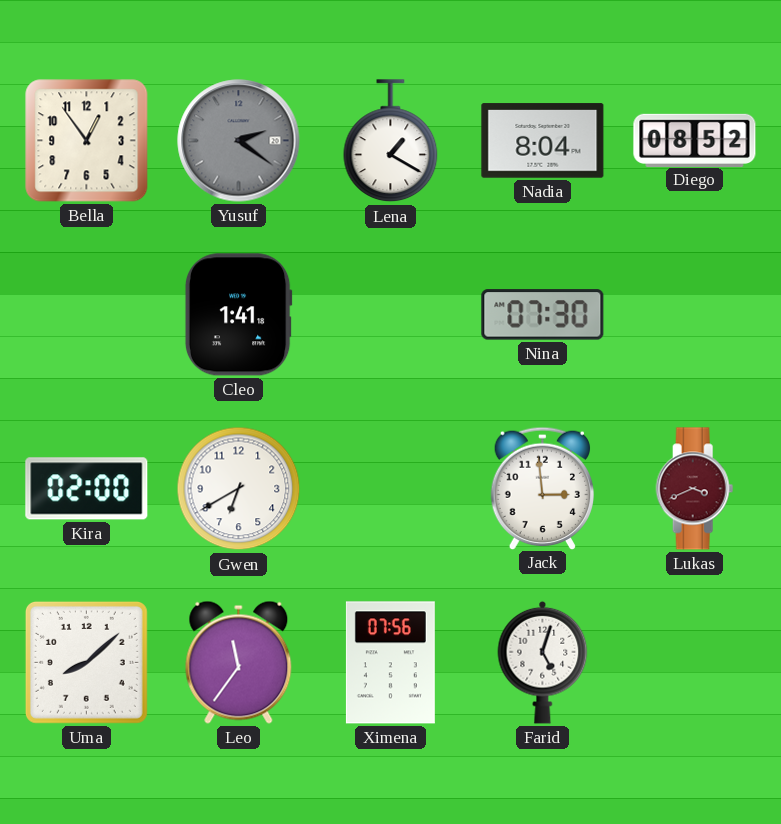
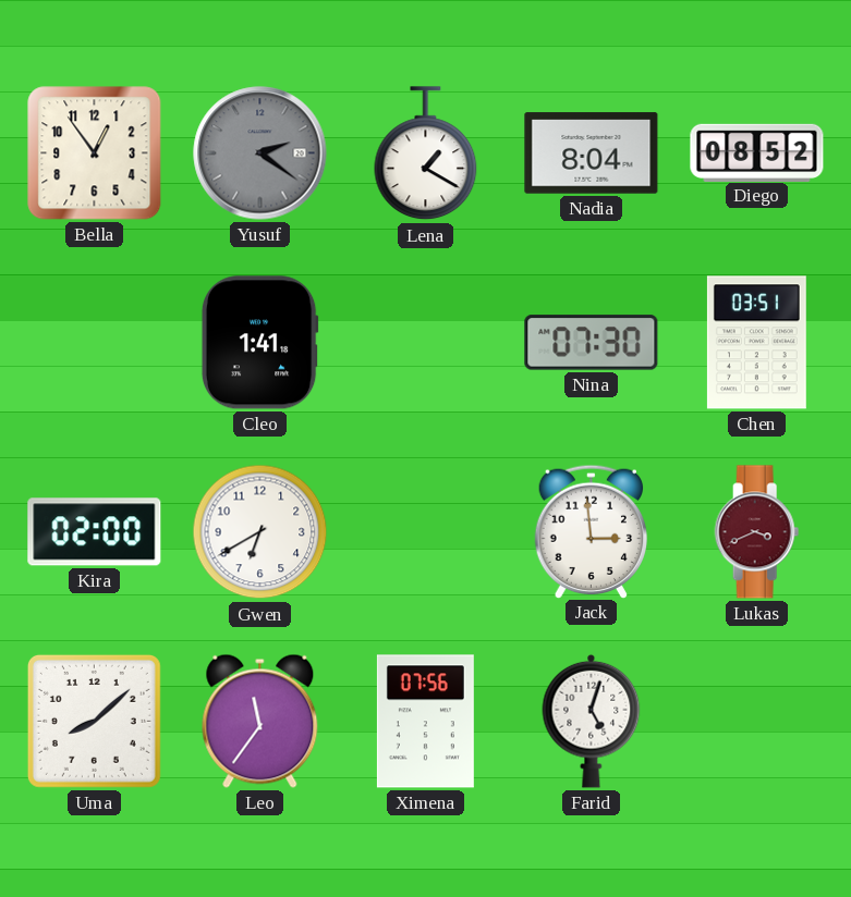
Chen: none -> 03:51
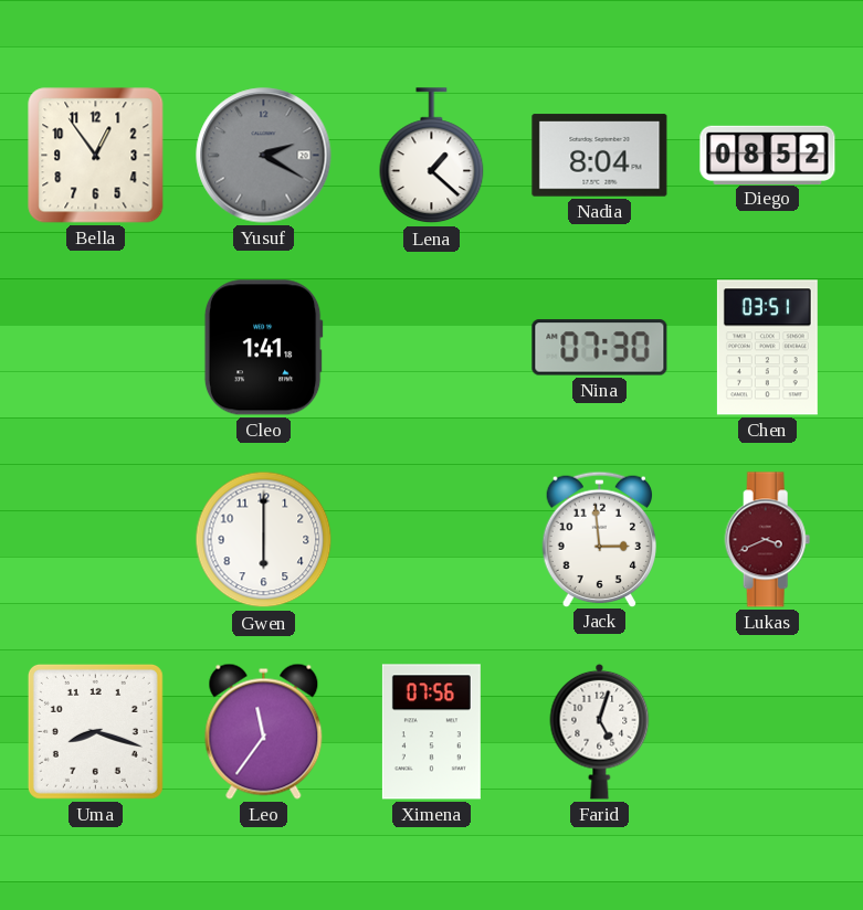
Yusuf: 2:21 -> 2:20
Lena: 1:20 -> 1:22
Kira: 02:00 -> none
Gwen: 6:40 -> 6:00
Uma: 8:08 -> 8:18
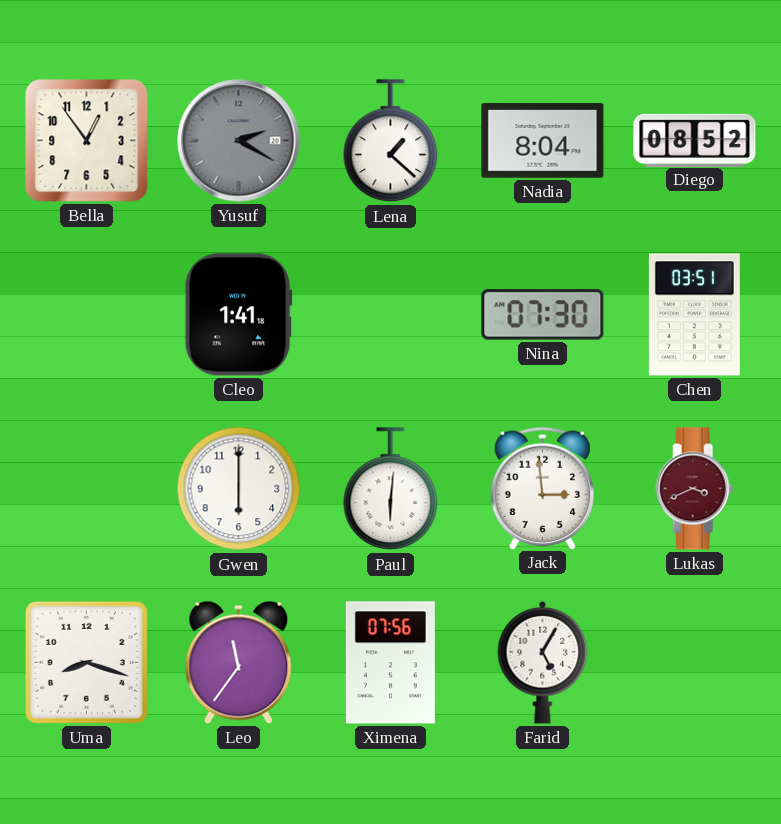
Paul: none -> 6:01
Farid: 5:03 -> 5:05
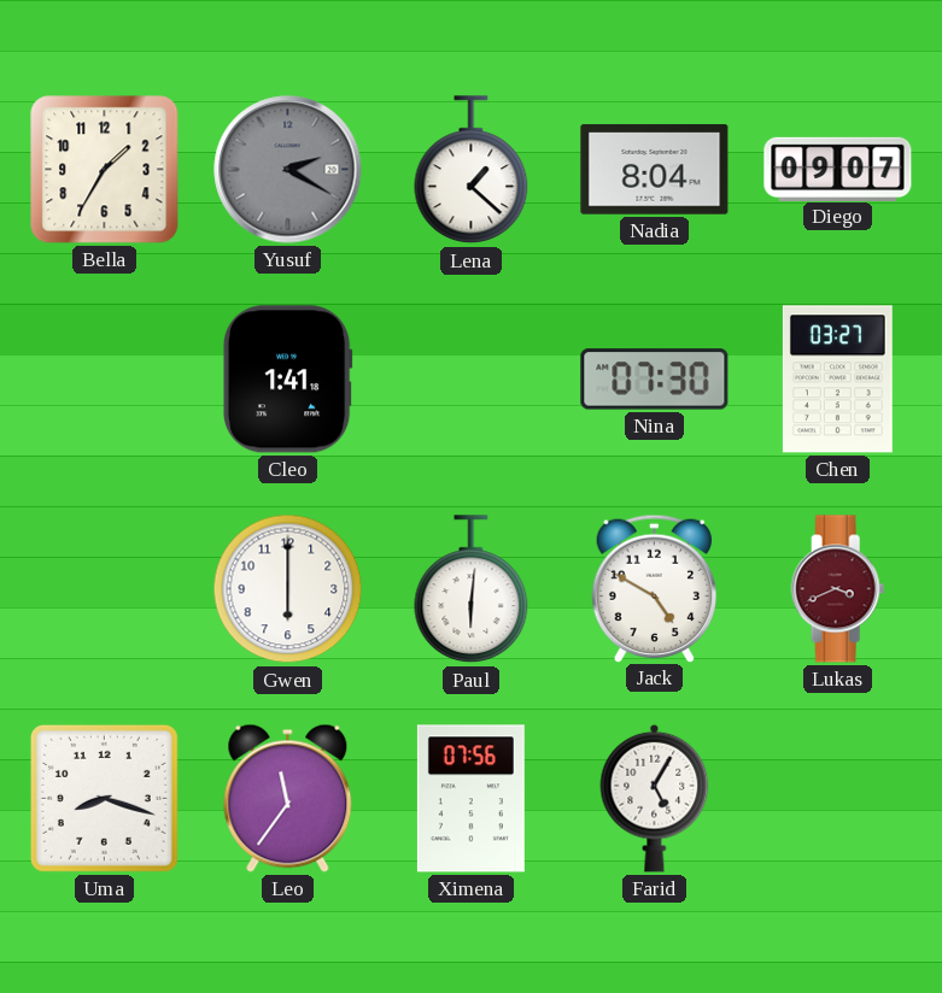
Bella: 12:54 -> 1:35
Diego: 08:52 -> 09:07
Chen: 03:51 -> 03:27
Jack: 2:59 -> 4:50
